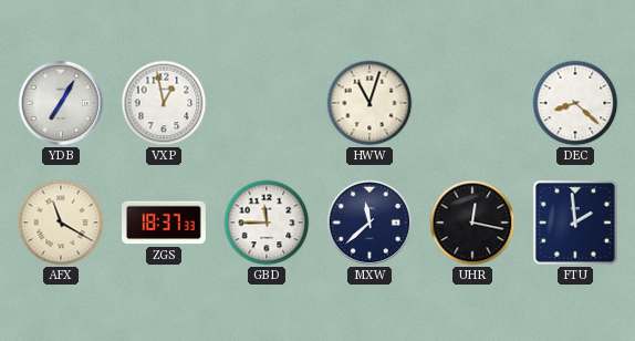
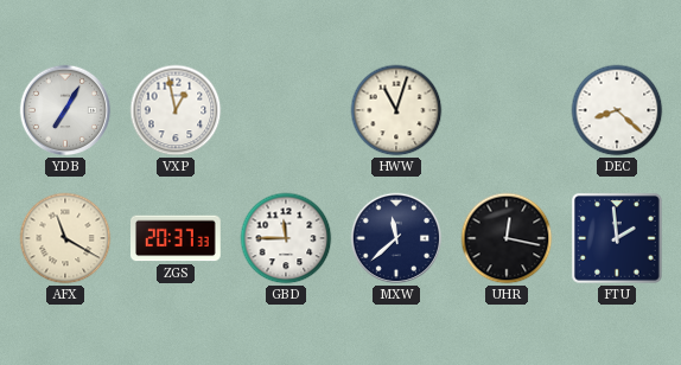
ZGS: 18:37 -> 20:37
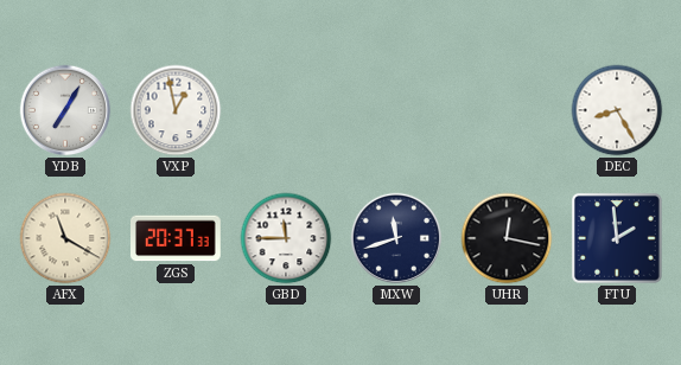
HWW: 11:03 -> none
DEC: 8:22 -> 8:25
MXW: 11:38 -> 11:42
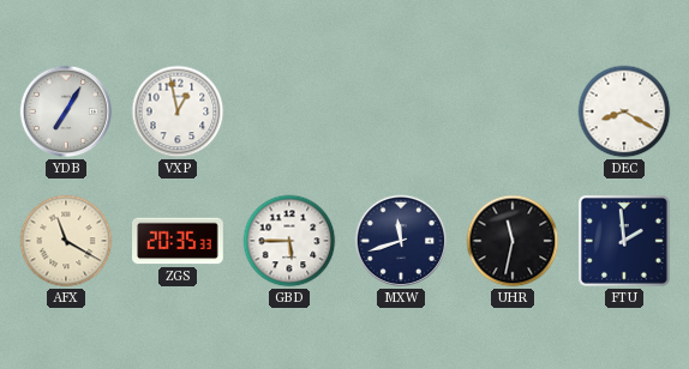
DEC: 8:25 -> 8:20
ZGS: 20:37 -> 20:35
GBD: 11:45 -> 5:45
UHR: 12:17 -> 11:32
